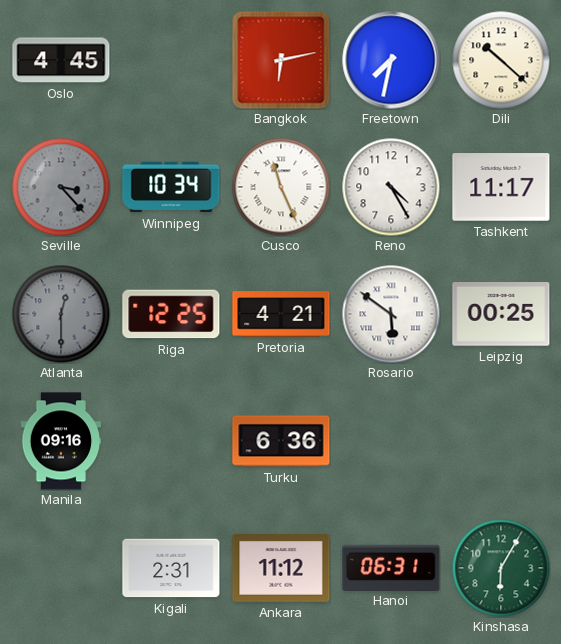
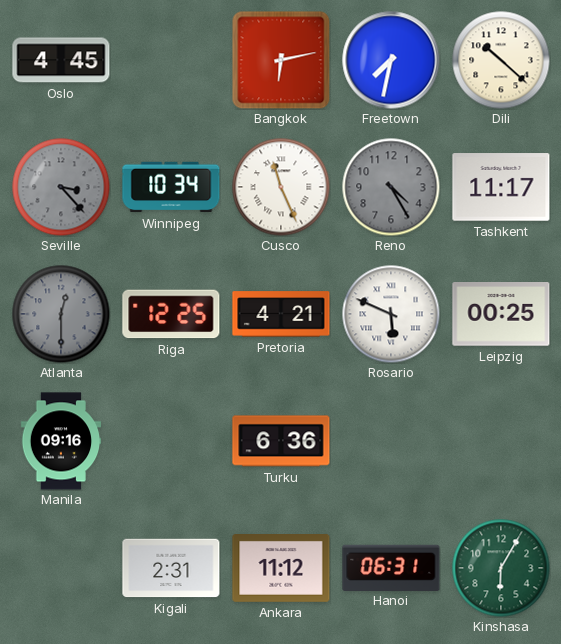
Reno dial: white -> grey
Rosario: 5:51 -> 5:49
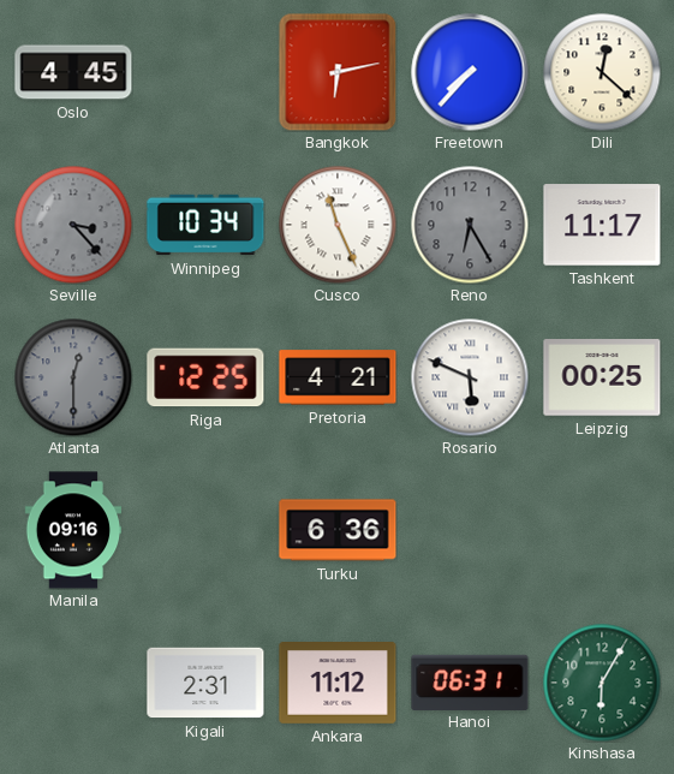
Freetown: 7:32 -> 7:37
Dili: 10:22 -> 12:22
Reno: 4:25 -> 6:25
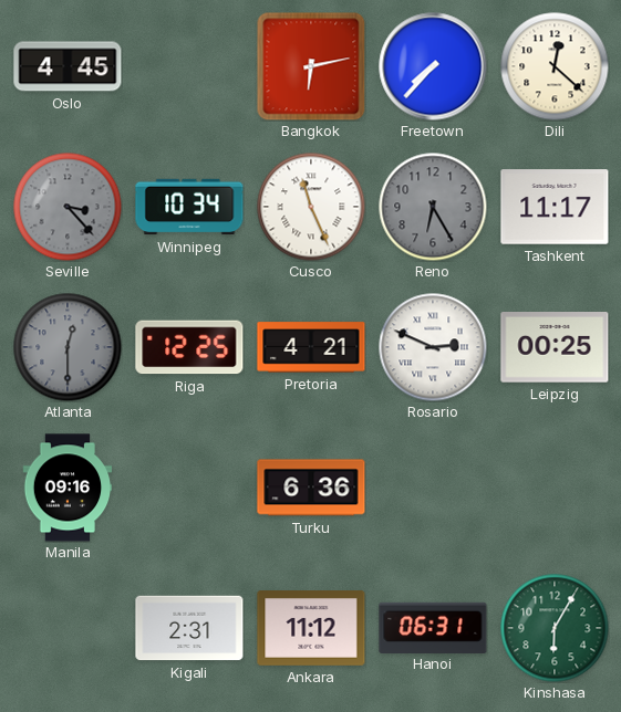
Rosario: 5:49 -> 2:49
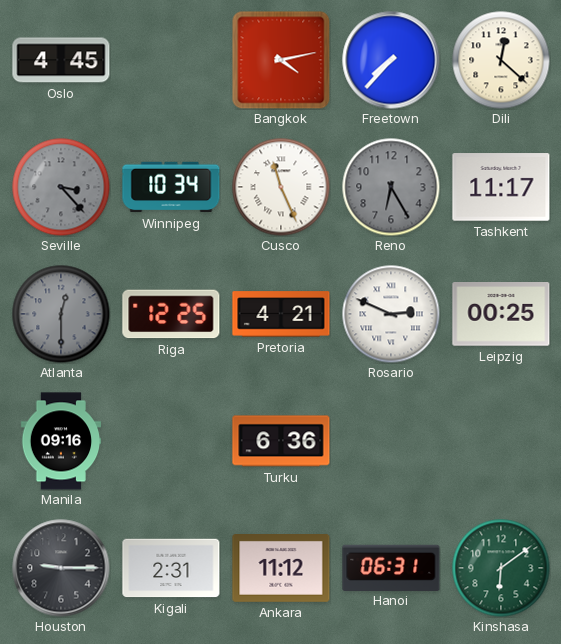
Bangkok: 6:13 -> 4:13
Houston: none -> 9:15
Kinshasa: 6:05 -> 6:09
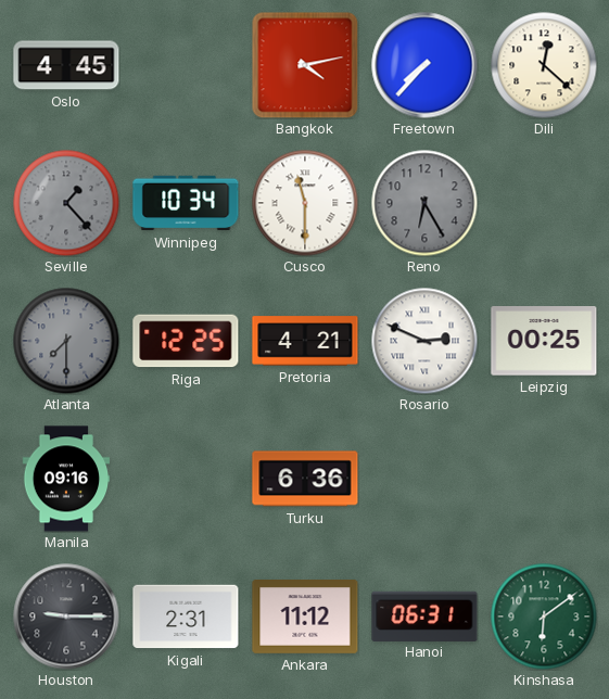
Seville: 3:23 -> 1:23
Cusco: 11:26 -> 11:30
Tashkent: 11:17 -> none
Atlanta: 12:30 -> 7:30
